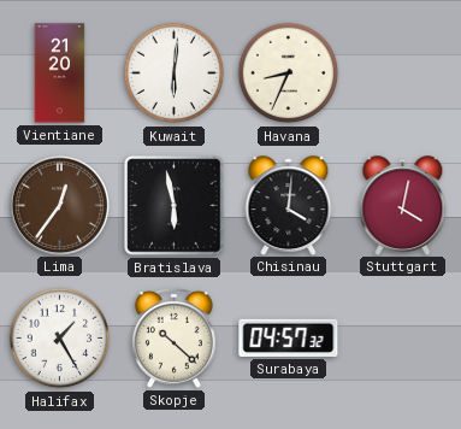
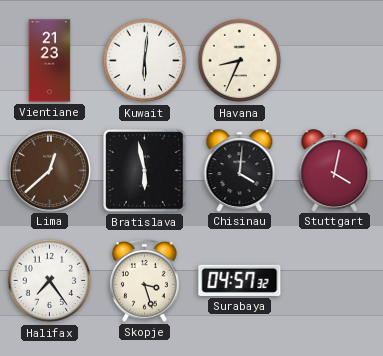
Vientiane: 21:20 -> 21:23
Lima: 12:36 -> 12:38
Halifax: 1:25 -> 7:24
Skopje: 10:22 -> 3:27
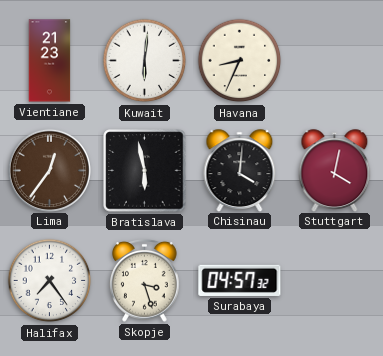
Lima: 12:38 -> 12:36
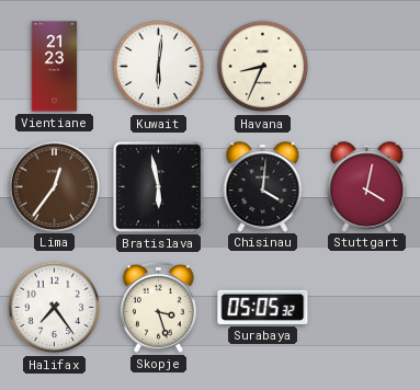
Surabaya: 04:57 -> 05:05
